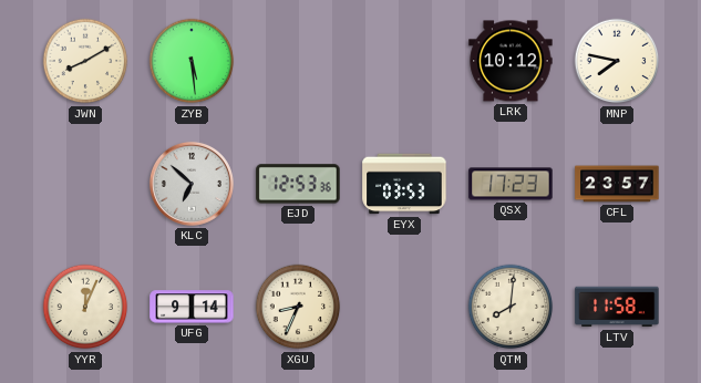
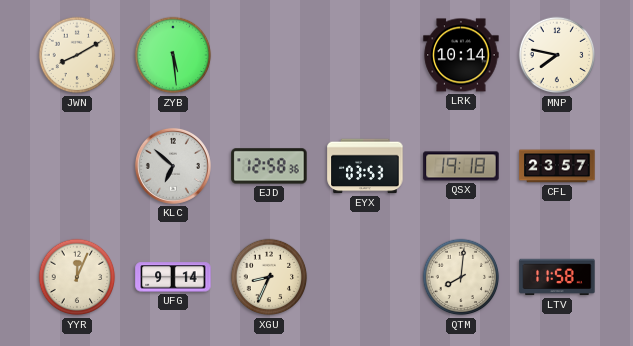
LRK: 10:12 -> 10:14
EJD: 12:53 -> 12:58
QSX: 17:23 -> 19:18
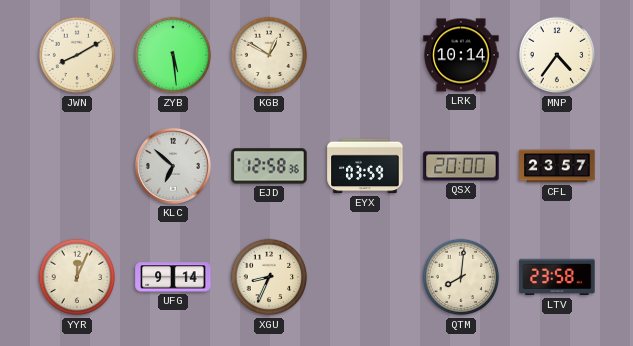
KGB: none -> 12:50
MNP: 7:47 -> 4:36
EYX: 03:53 -> 03:59
QSX: 19:18 -> 20:00
LTV: 11:58 -> 23:58
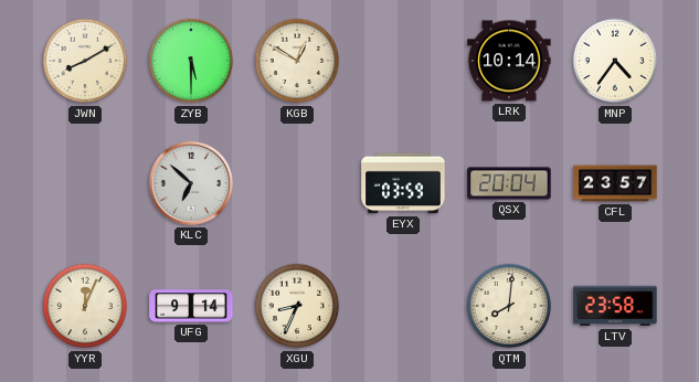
ZYB: 5:29 -> 5:30
EJD: 12:58 -> none
QSX: 20:00 -> 20:04
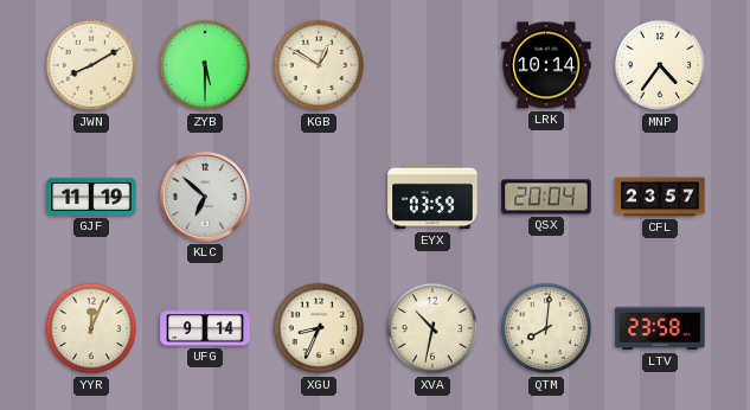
GJF: none -> 11:19
XVA: none -> 10:32
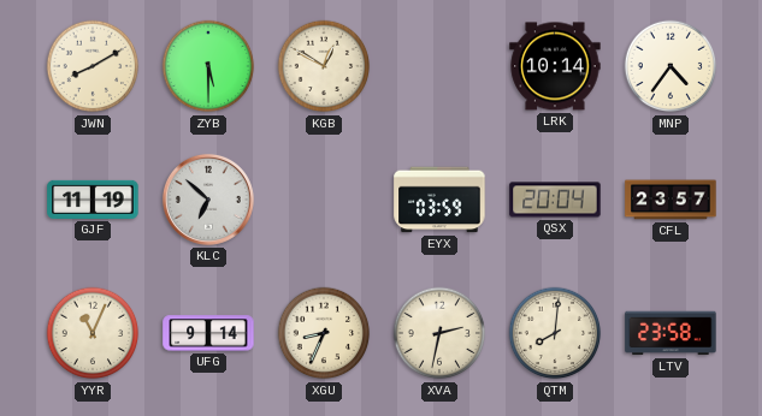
YYR: 12:04 -> 11:04
XVA: 10:32 -> 2:32
